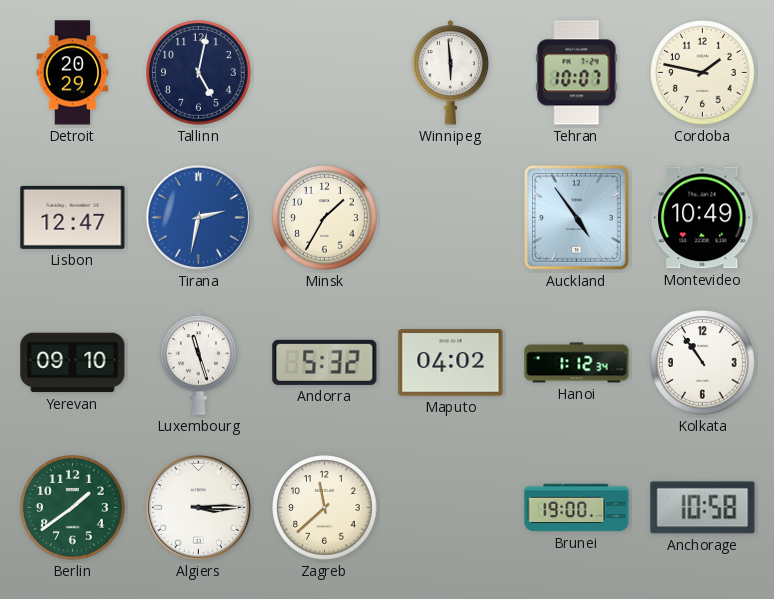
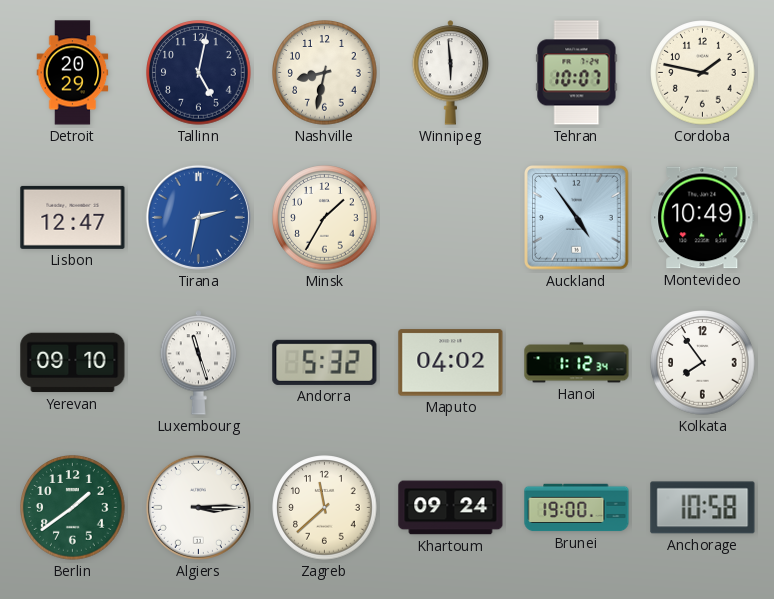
Nashville: none -> 8:32
Kolkata: 10:54 -> 7:54
Khartoum: none -> 09:24
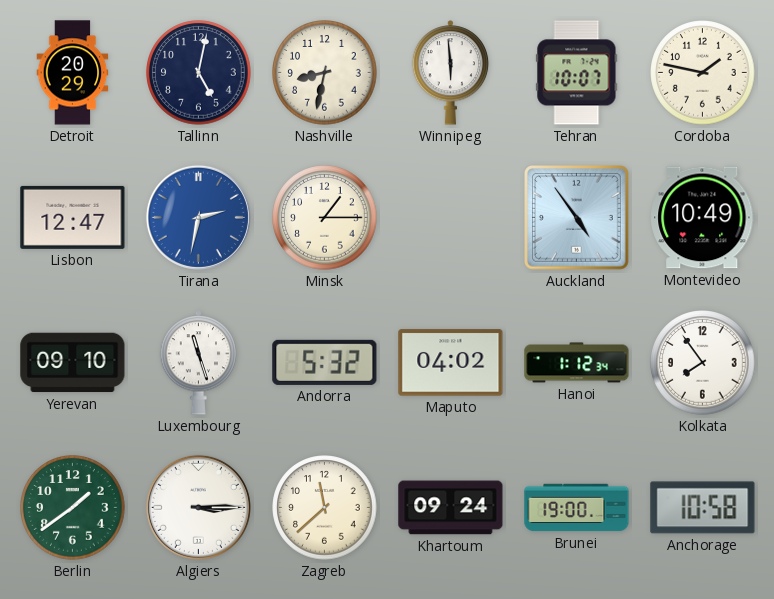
Minsk: 1:35 -> 1:15
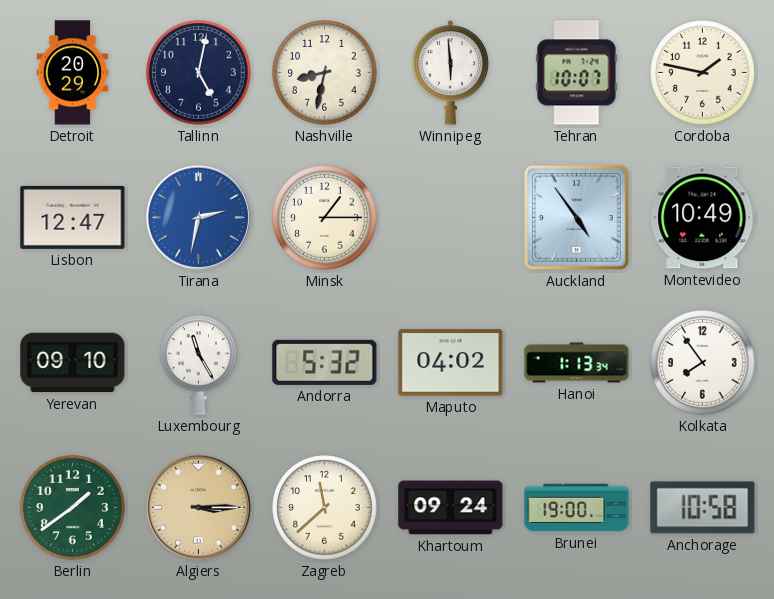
Luxembourg: 11:27 -> 11:25
Hanoi: 1:12 -> 1:13
Algiers dial: white -> champagne
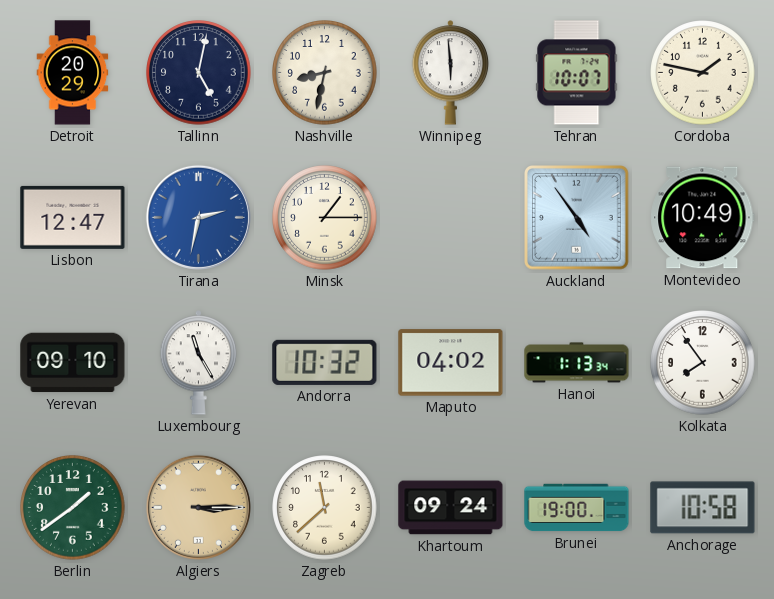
Andorra: 5:32 -> 10:32
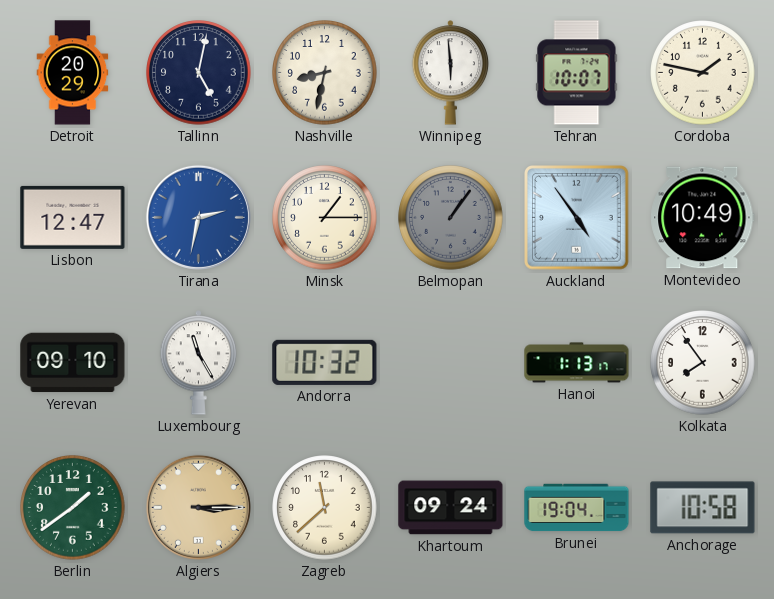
Belmopan: none -> 1:06
Maputo: 04:02 -> none
Hanoi: 1:13:34 -> 1:13:17
Brunei: 19:00 -> 19:04
